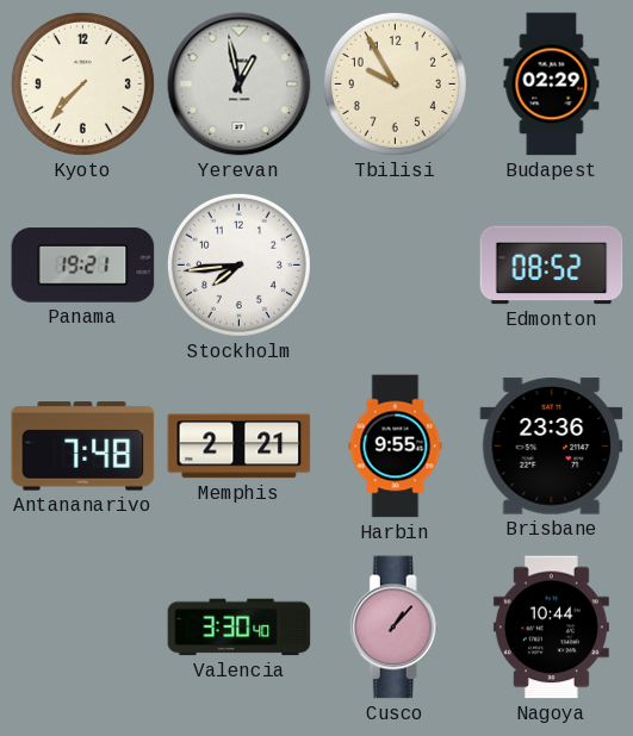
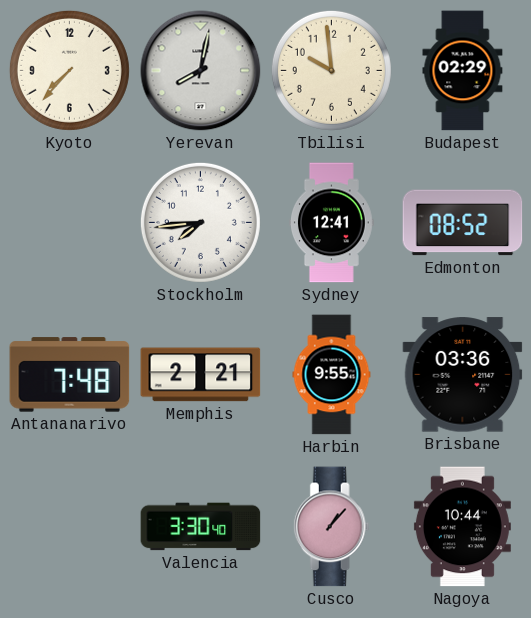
Yerevan: 12:58 -> 8:02
Tbilisi: 9:55 -> 9:59
Panama: 19:21 -> none
Sydney: none -> 12:41
Brisbane: 23:36 -> 03:36
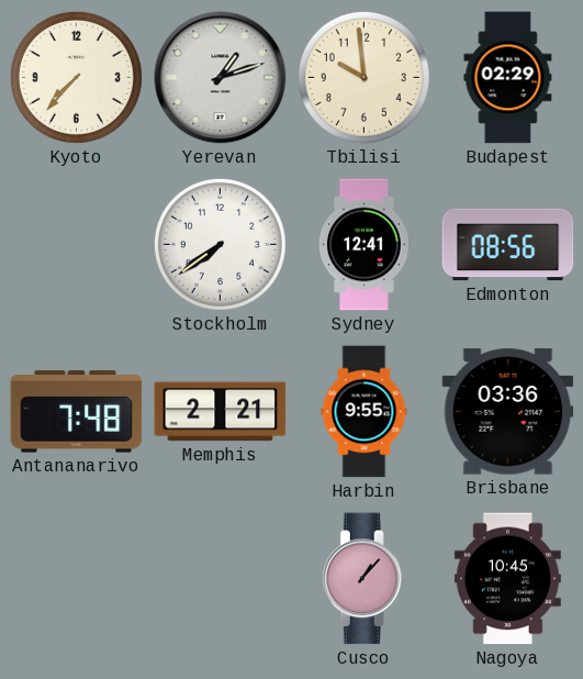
Yerevan: 8:02 -> 1:12
Stockholm: 7:44 -> 7:39
Edmonton: 08:52 -> 08:56
Valencia: 3:30 -> none
Nagoya: 10:44 -> 10:45
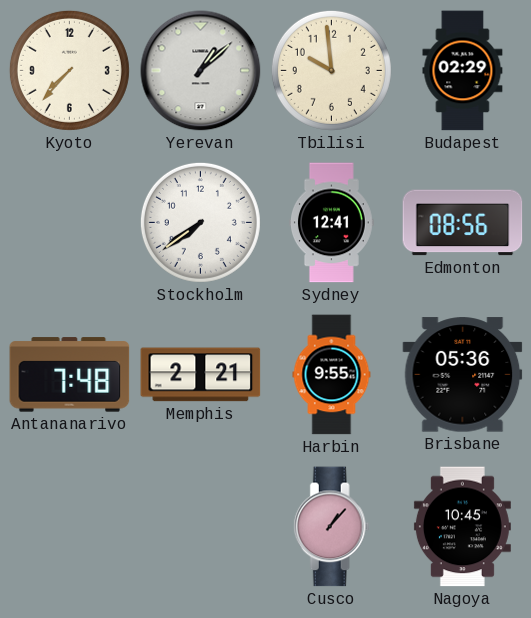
Yerevan: 1:12 -> 1:08
Brisbane: 03:36 -> 05:36
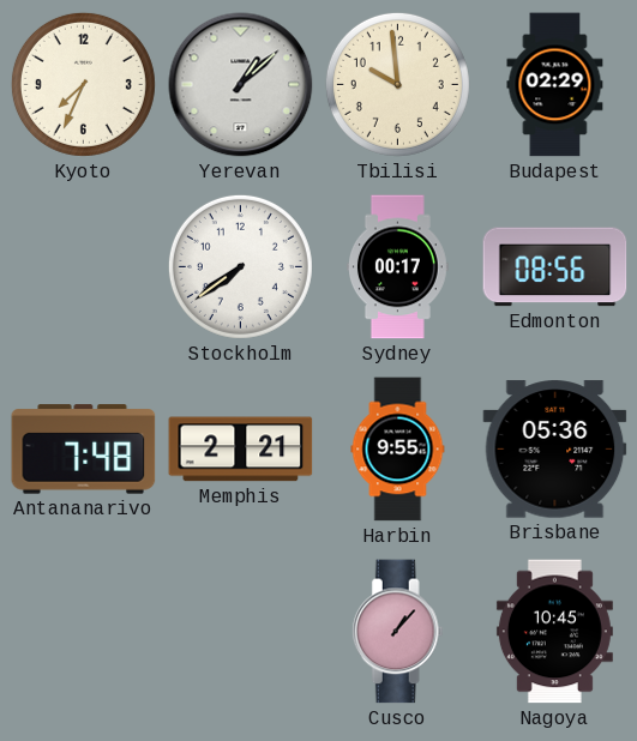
Kyoto: 7:37 -> 7:34
Sydney: 12:41 -> 00:17
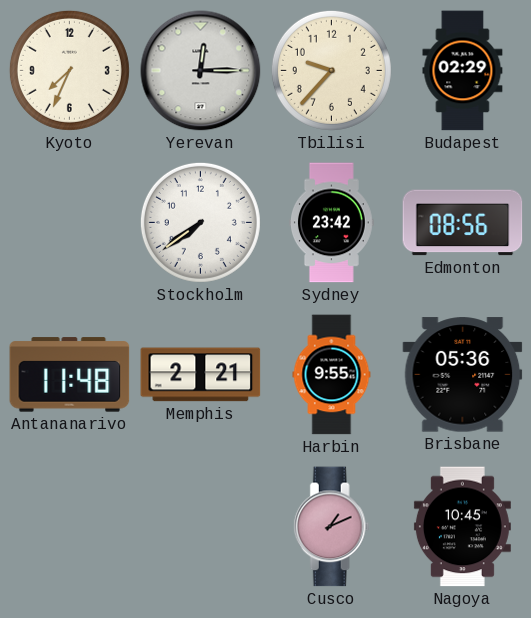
Yerevan: 1:08 -> 12:15
Tbilisi: 9:59 -> 9:37
Sydney: 00:17 -> 23:42
Antananarivo: 7:48 -> 11:48
Cusco: 1:07 -> 1:11
